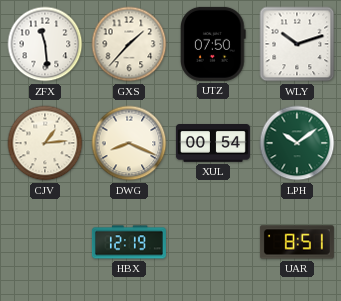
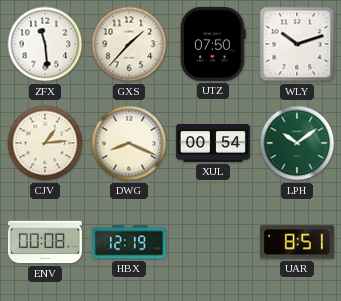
ENV: none -> 00:08
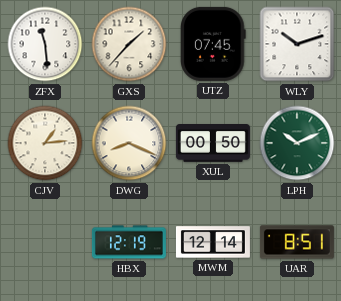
UTZ: 07:50 -> 07:45
XUL: 00:54 -> 00:50
LPH: 10:09 -> 10:11
ENV: 00:08 -> none
MWM: none -> 12:14
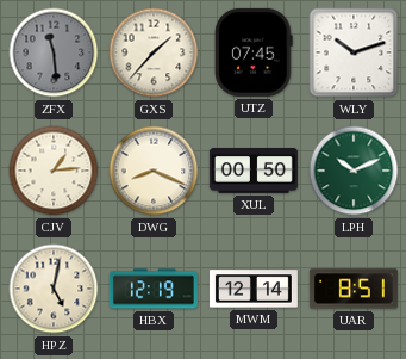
ZFX dial: white -> grey
HPZ: none -> 5:02
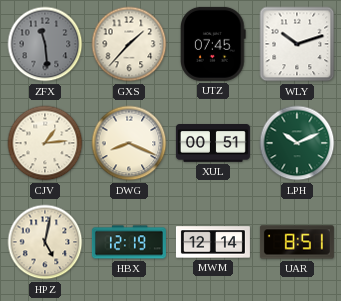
XUL: 00:50 -> 00:51
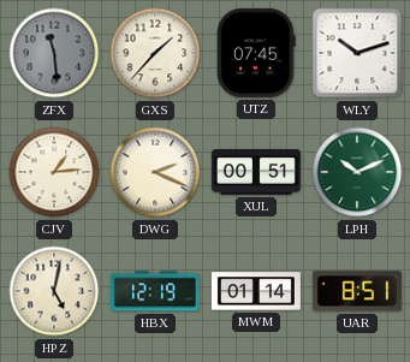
DWG: 8:19 -> 2:19
MWM: 12:14 -> 01:14
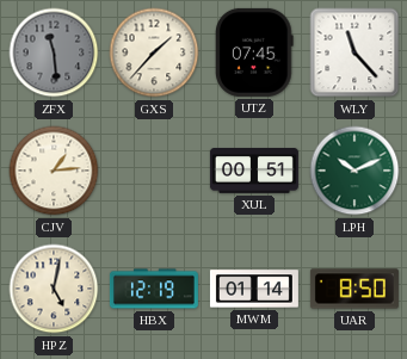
WLY: 10:12 -> 11:23
DWG: 2:19 -> none
UAR: 8:51 -> 8:50
